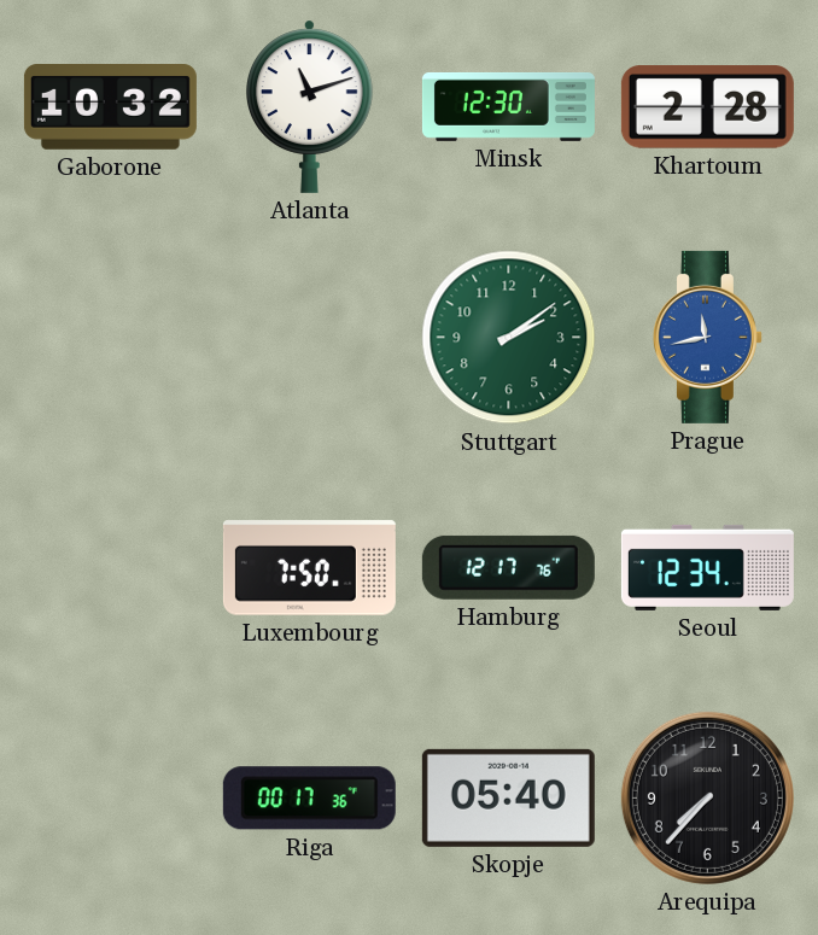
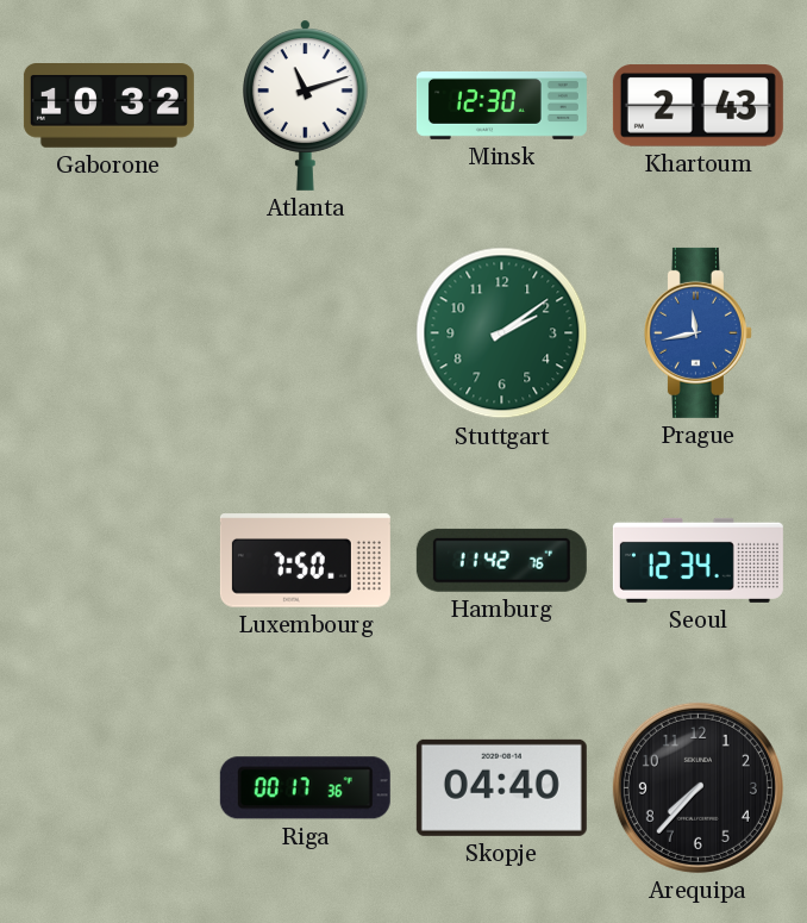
Khartoum: 2:28 -> 2:43
Hamburg: 12:17 -> 11:42
Skopje: 05:40 -> 04:40
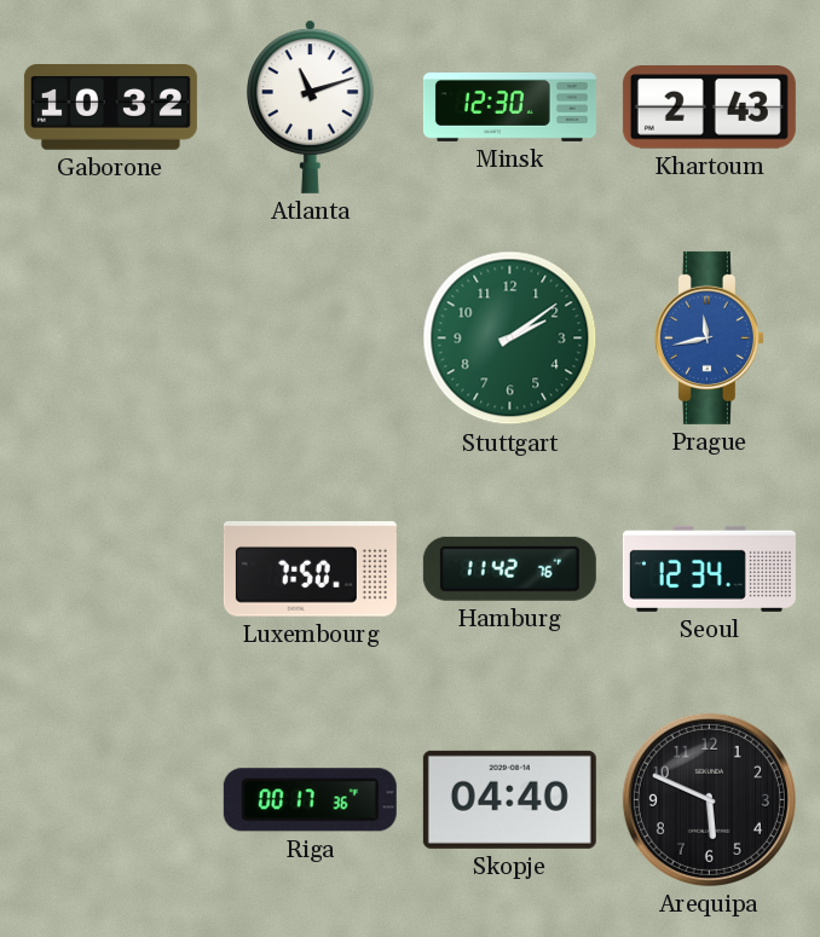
Arequipa: 7:37 -> 5:49
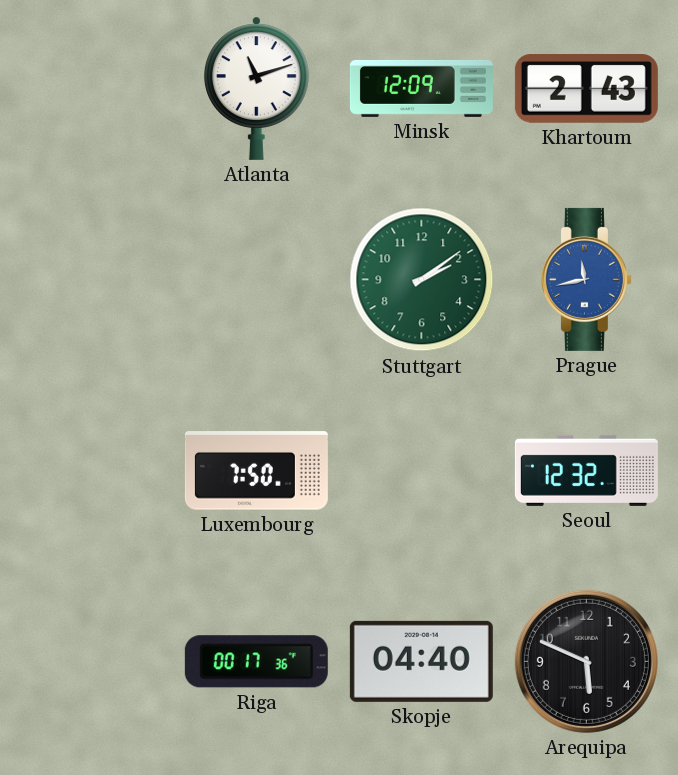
Gaborone: 10:32 -> none
Minsk: 12:30 -> 12:09
Hamburg: 11:42 -> none
Seoul: 12:34 -> 12:32
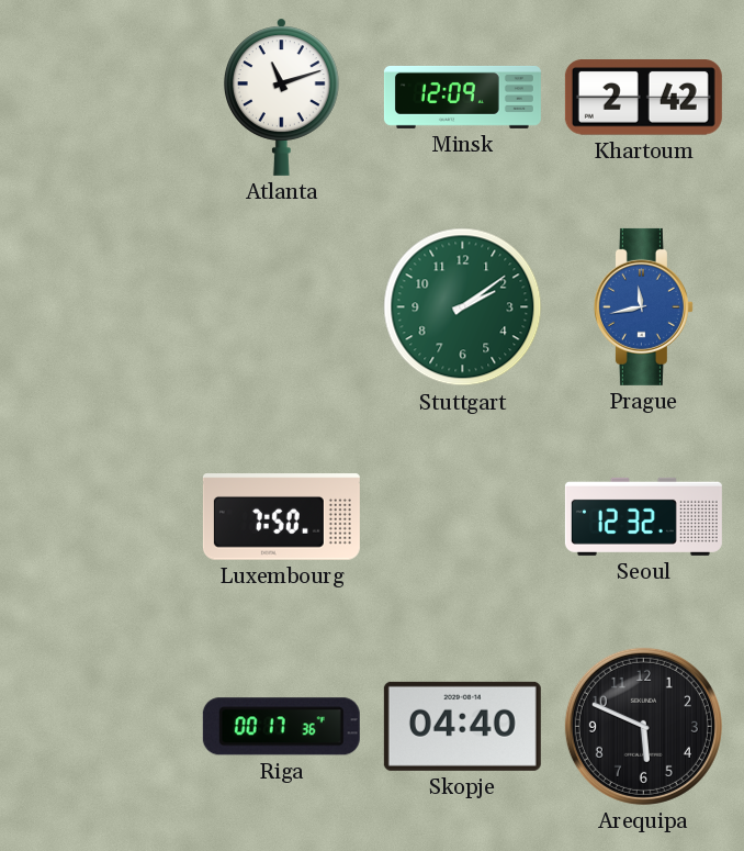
Khartoum: 2:43 -> 2:42
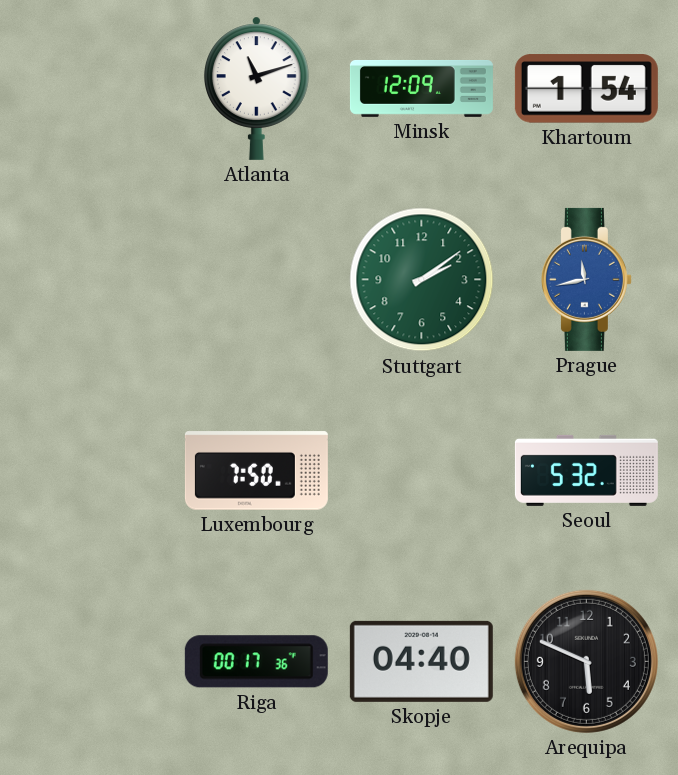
Khartoum: 2:42 -> 1:54
Seoul: 12:32 -> 5:32
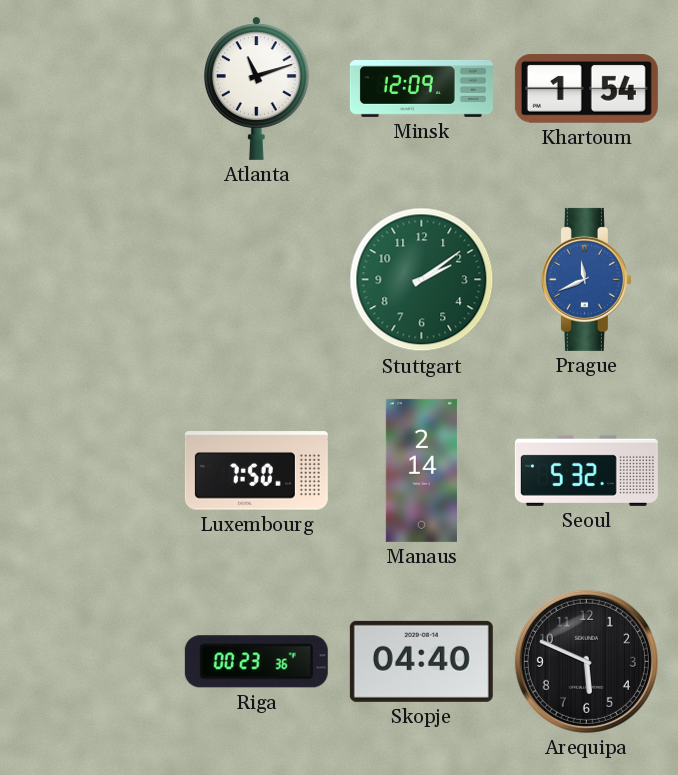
Prague: 11:43 -> 11:41
Manaus: none -> 2:14
Riga: 00:17 -> 00:23
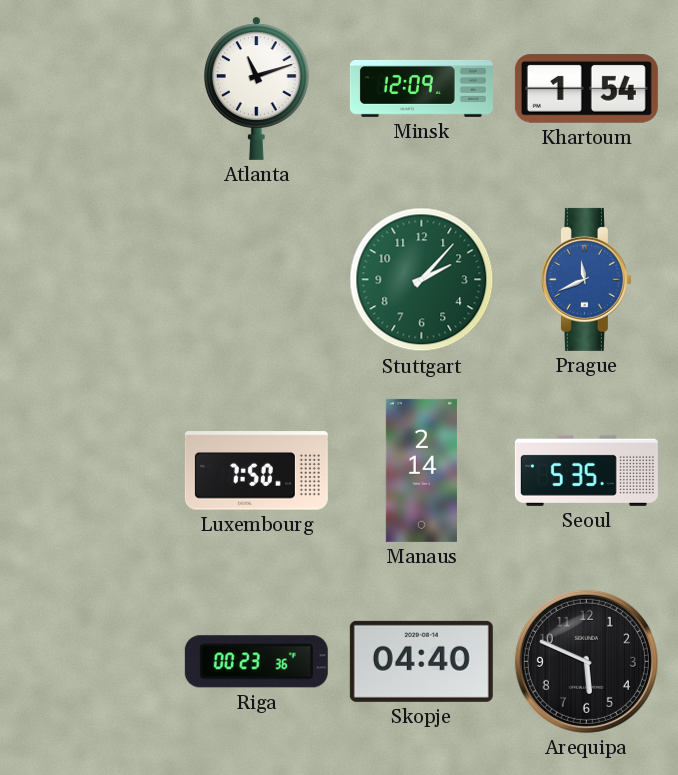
Stuttgart: 2:09 -> 2:07
Seoul: 5:32 -> 5:35
